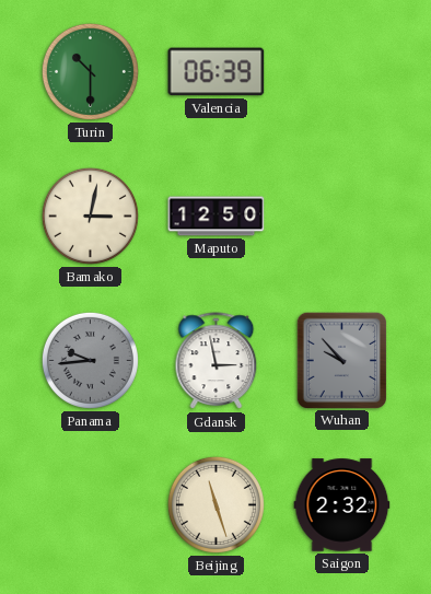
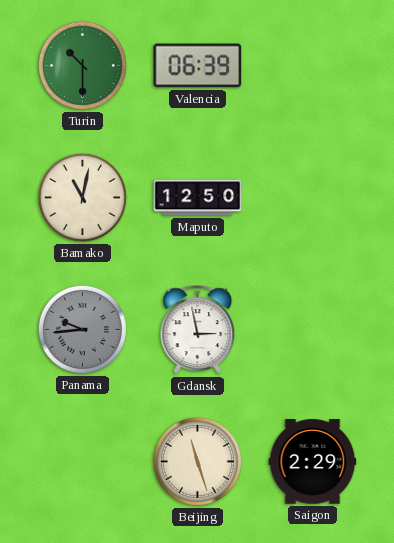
Bamako: 3:02 -> 11:02
Wuhan: 9:53 -> none
Saigon: 2:32 -> 2:29
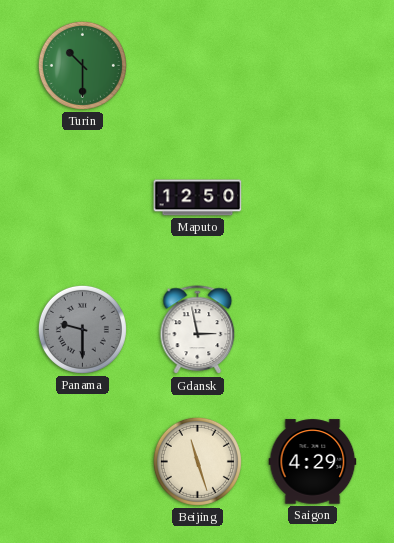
Valencia: 06:39 -> none
Bamako: 11:02 -> none
Panama: 9:44 -> 9:30
Saigon: 2:29 -> 4:29
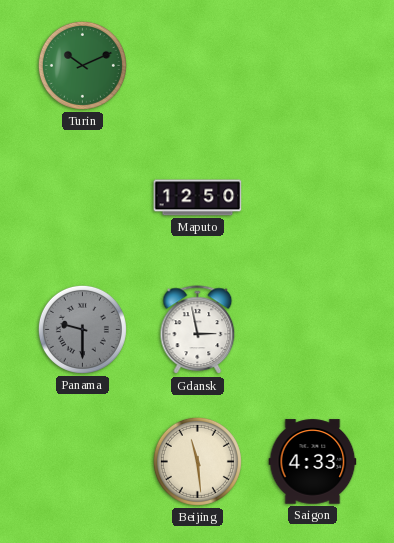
Turin: 10:30 -> 10:11
Beijing: 11:27 -> 11:29
Saigon: 4:29 -> 4:33
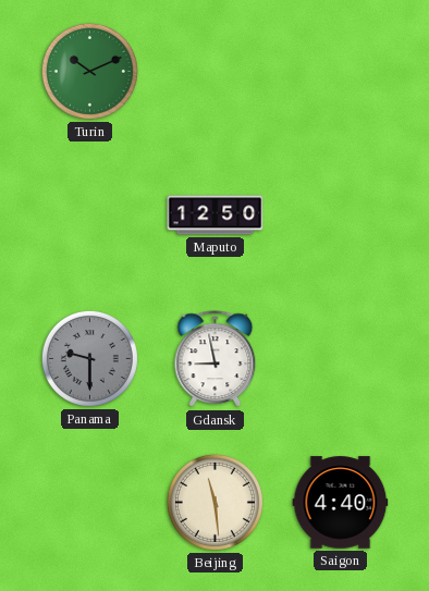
Gdansk: 2:58 -> 8:58
Saigon: 4:33 -> 4:40
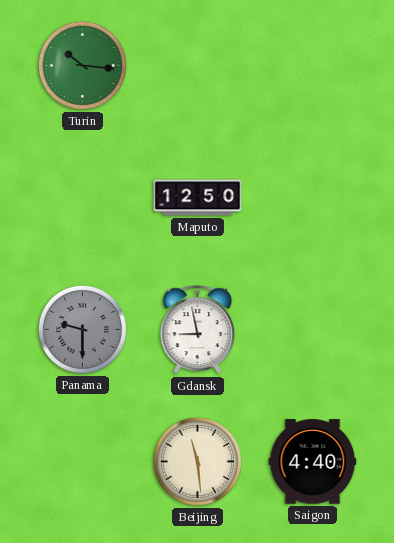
Turin: 10:11 -> 10:16
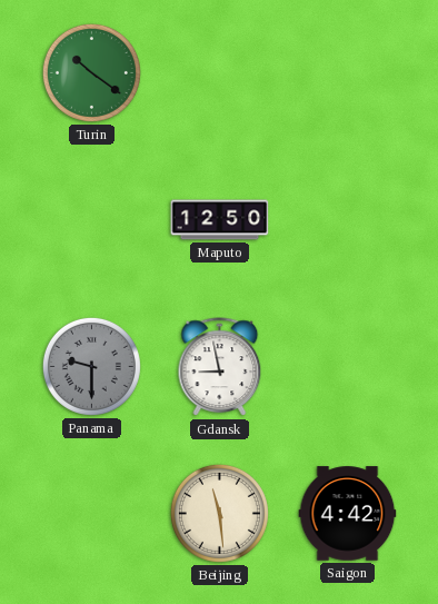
Turin: 10:16 -> 10:21
Saigon: 4:40 -> 4:42
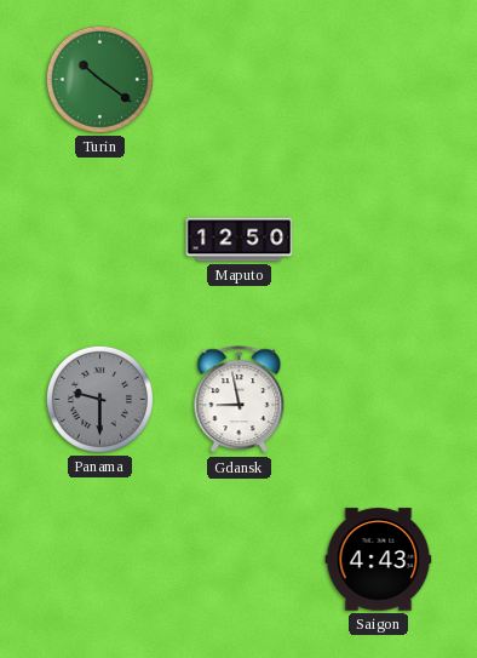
Beijing: 11:29 -> none
Saigon: 4:42 -> 4:43
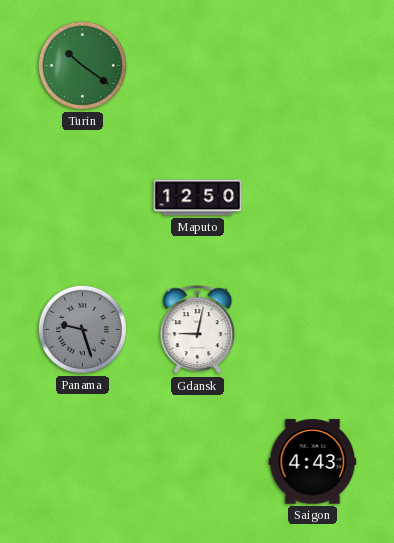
Panama: 9:30 -> 9:27
Gdansk: 8:58 -> 9:02
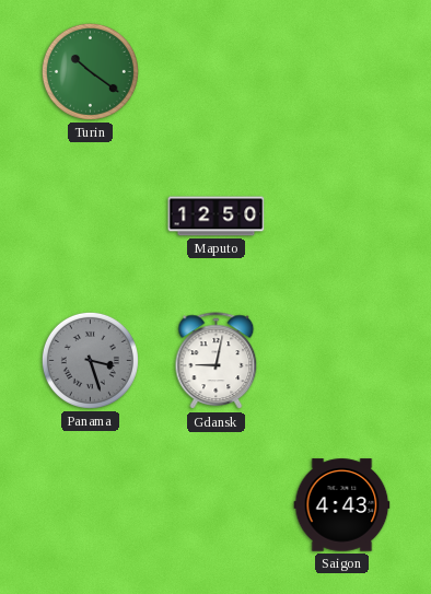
Panama: 9:27 -> 3:27
